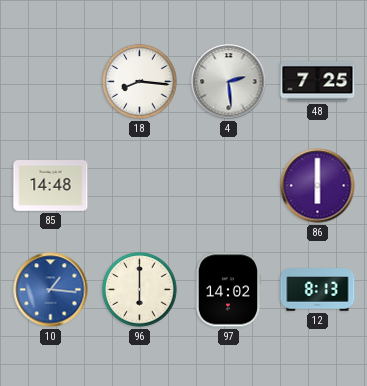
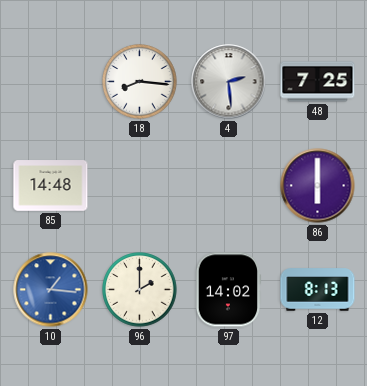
96: 6:00 -> 2:00
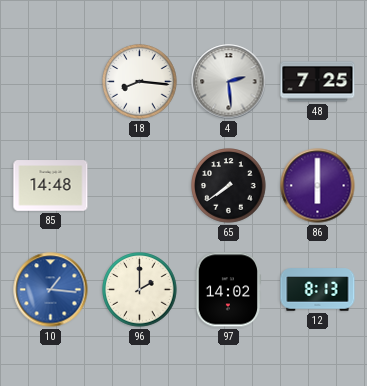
65: none -> 7:39
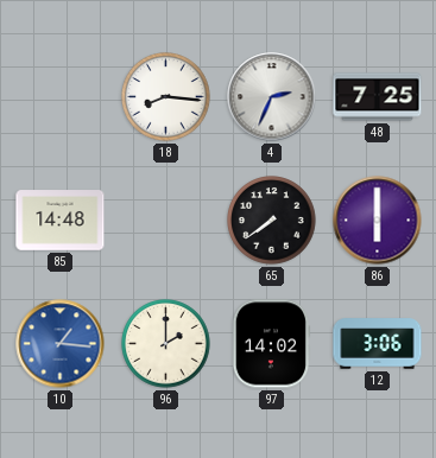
4: 2:29 -> 2:34
12: 8:13 -> 3:06
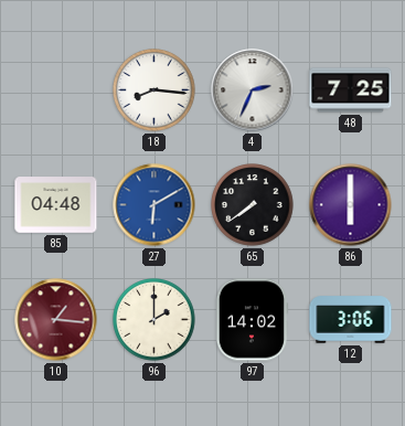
85: 14:48 -> 04:48
27: none -> 6:10
10 dial: blue -> burgundy
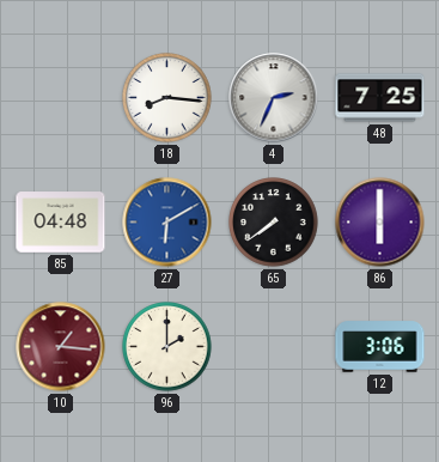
97: 14:02 -> none
